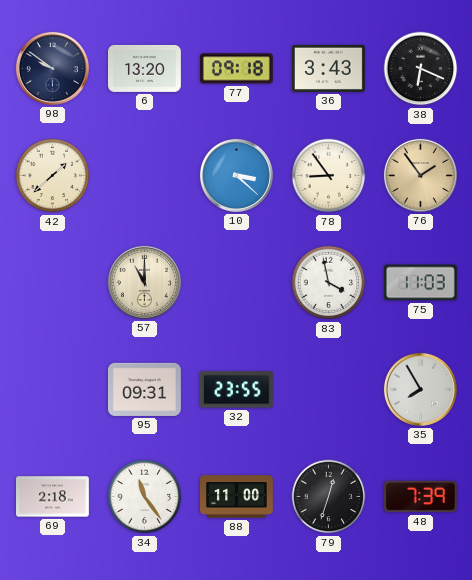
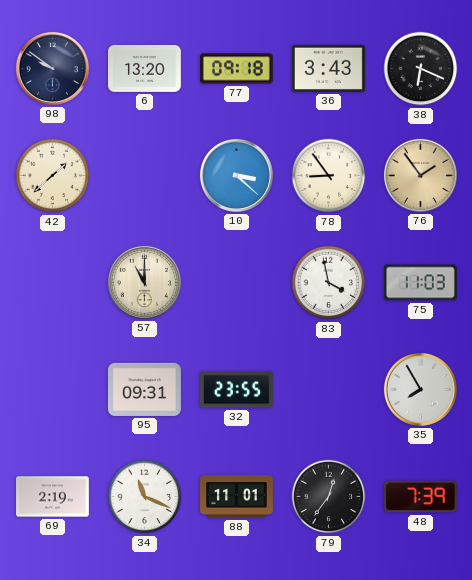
69: 2:18 -> 2:19
34: 11:24 -> 11:19
88: 11:00 -> 11:01
79: 12:33 -> 12:36
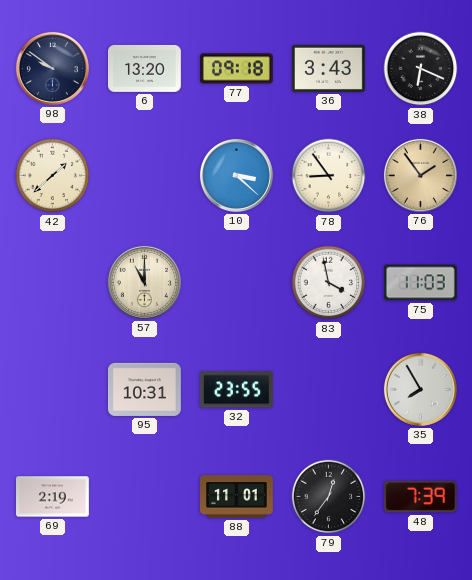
95: 09:31 -> 10:31
34: 11:19 -> none
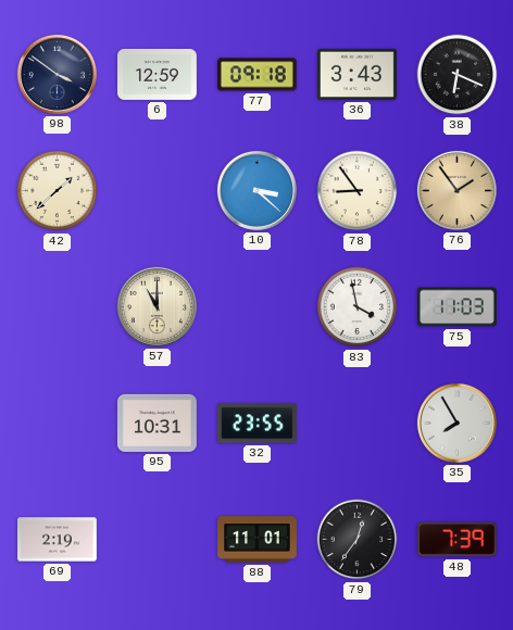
98: 9:51 -> 3:51
6: 13:20 -> 12:59
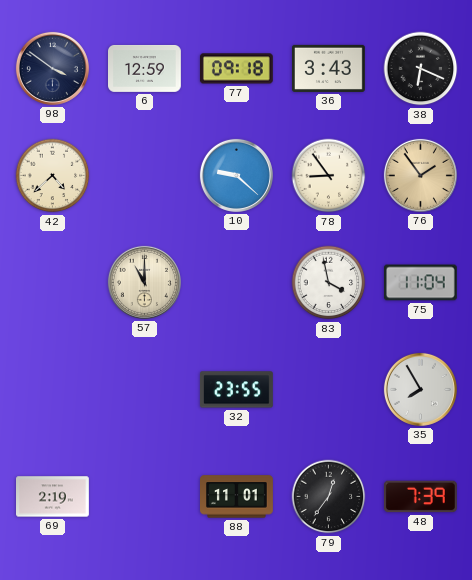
42: 1:38 -> 4:38
10: 3:22 -> 9:22
75: 11:03 -> 11:04
95: 10:31 -> none
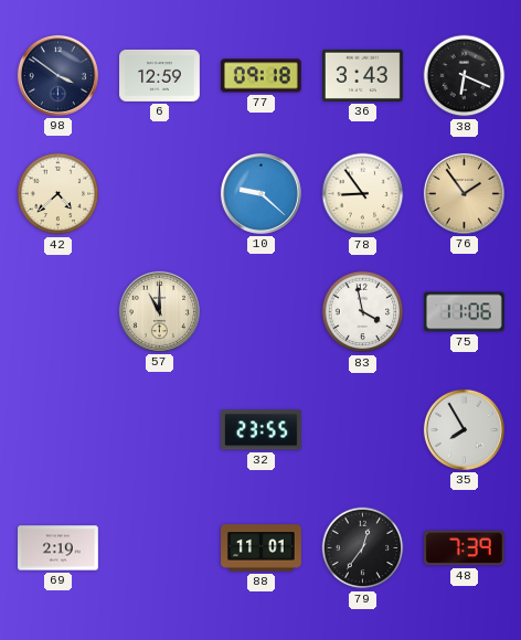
75: 11:04 -> 11:06
